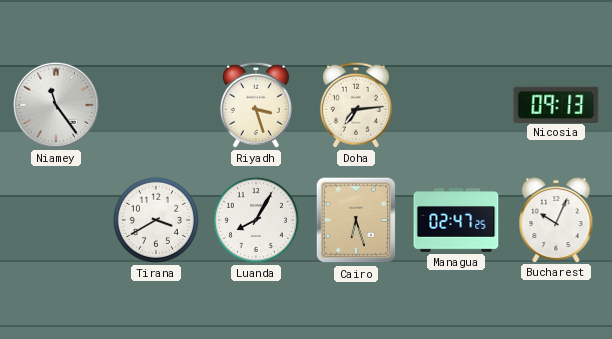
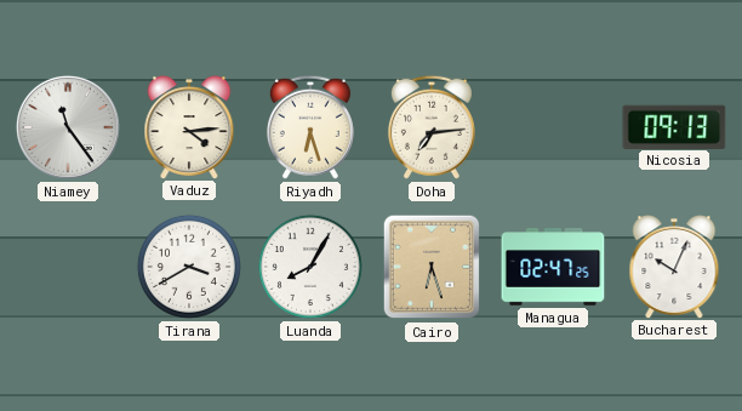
Vaduz: none -> 4:14
Riyadh: 3:27 -> 6:27
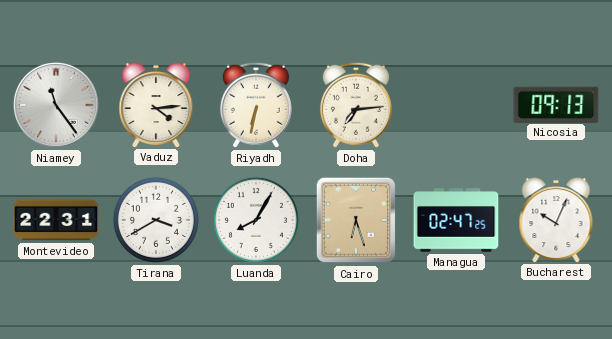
Riyadh: 6:27 -> 6:32
Montevideo: none -> 22:31
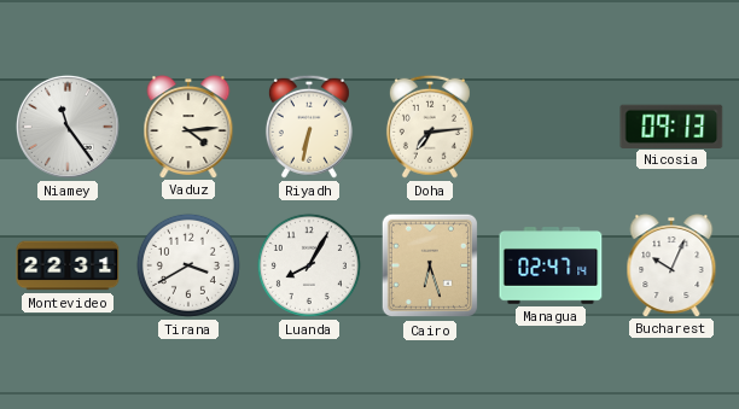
Managua: 02:47:25 -> 02:47:14
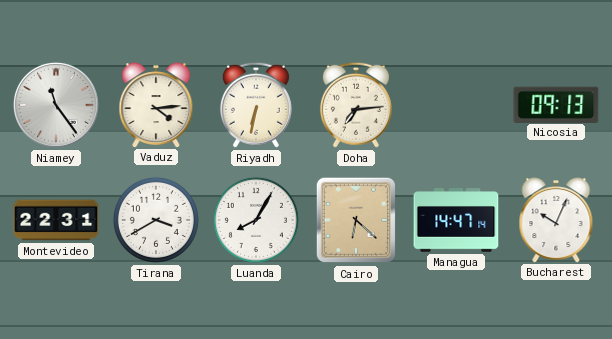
Cairo: 6:27 -> 6:22
Managua: 02:47 -> 14:47
